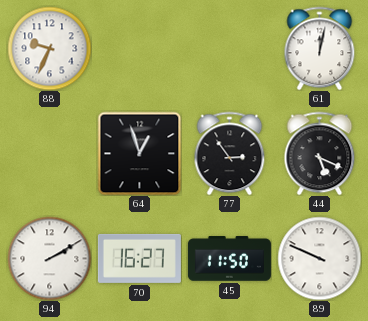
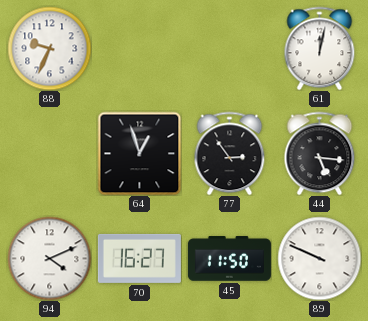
44: 5:19 -> 5:16
94: 2:10 -> 4:11
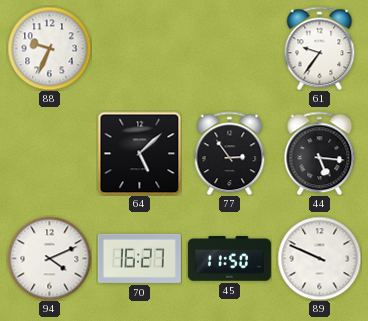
61: 12:02 -> 9:36
64: 12:57 -> 5:08
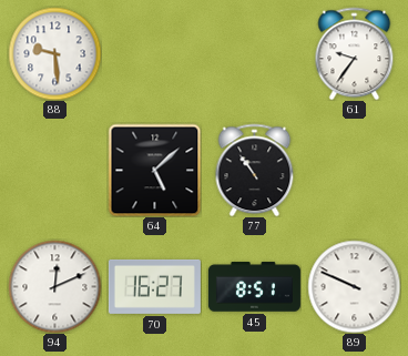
88: 9:34 -> 9:29
77: 2:54 -> 10:54
44: 5:16 -> none
94: 4:11 -> 12:11
45: 11:50 -> 8:51
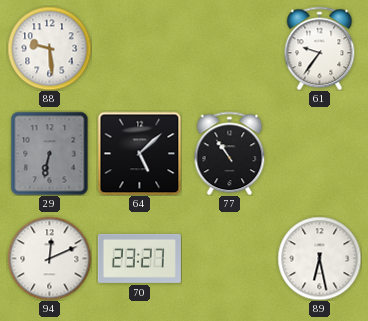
29: none -> 6:32
70: 16:27 -> 23:27
45: 8:51 -> none
89: 9:49 -> 6:28
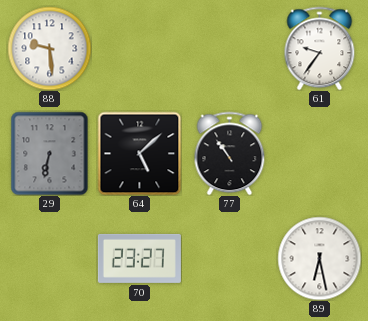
94: 12:11 -> none
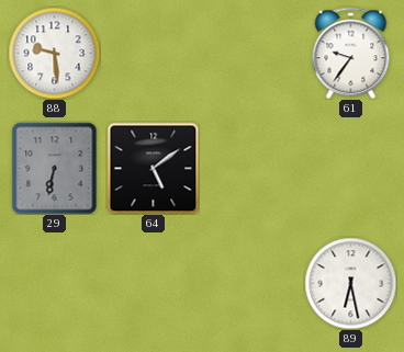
64: 5:08 -> 5:09
77: 10:54 -> none
70: 23:27 -> none
